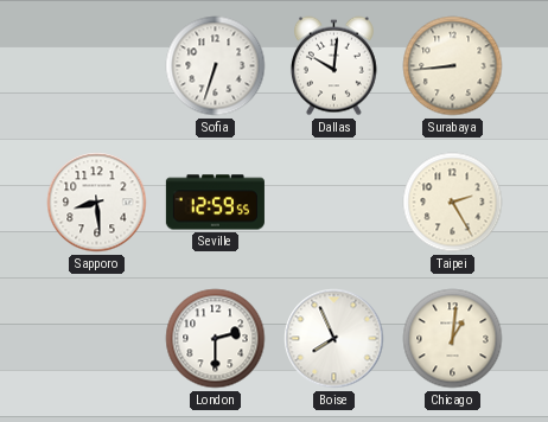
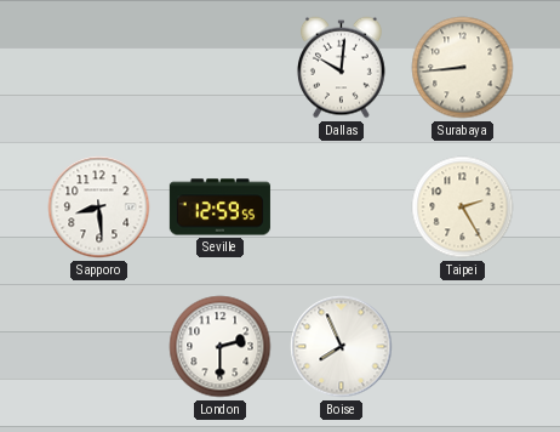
Sofia: 6:33 -> none
Chicago: 1:01 -> none
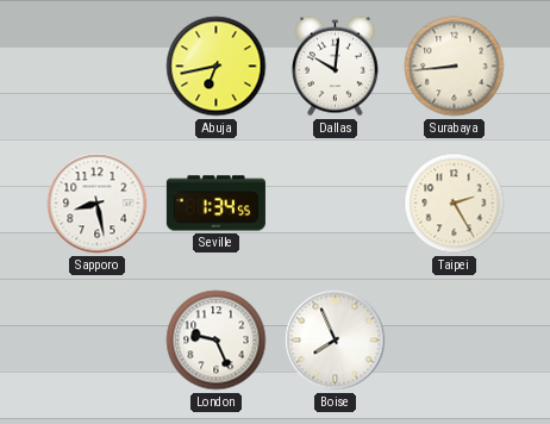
Abuja: none -> 6:43
Sapporo: 8:29 -> 8:28
Seville: 12:59 -> 1:34
London: 2:30 -> 9:26
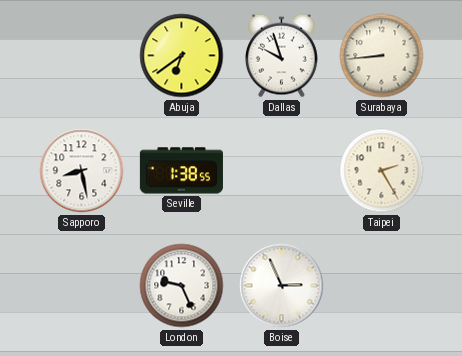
Abuja: 6:43 -> 6:39
Dallas: 10:01 -> 9:57
Seville: 1:34 -> 1:38
Boise: 7:56 -> 2:56
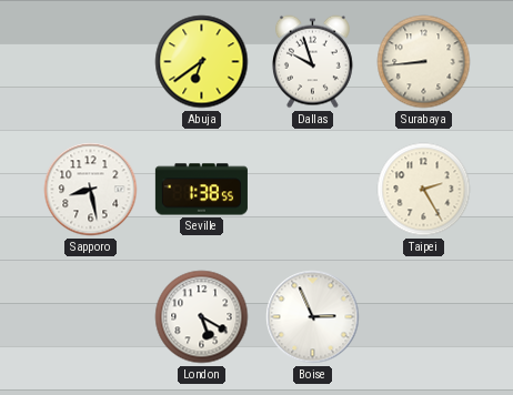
London: 9:26 -> 5:20
